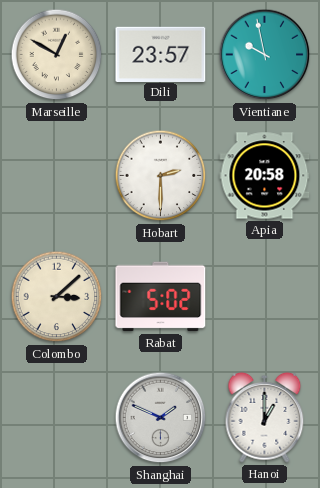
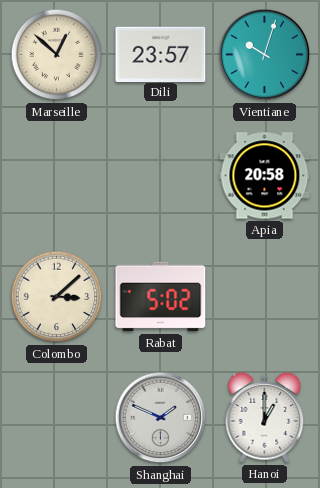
Marseille: 12:50 -> 12:52
Vientiane: 9:58 -> 10:03
Hobart: 2:30 -> none
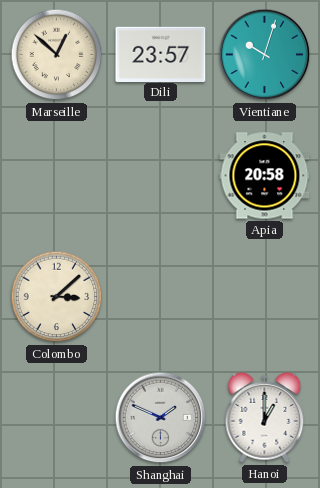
Rabat: 5:02 -> none
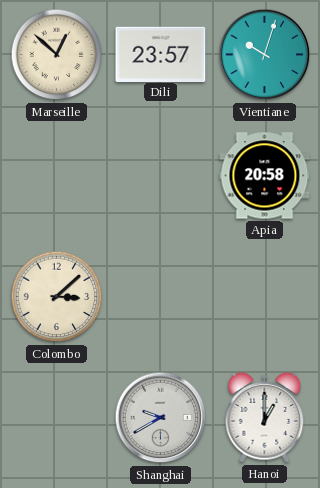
Shanghai: 1:49 -> 9:40
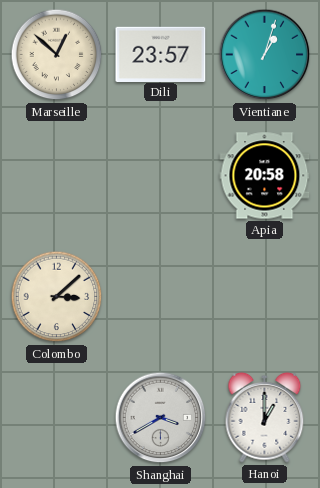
Vientiane: 10:03 -> 1:03
Shanghai: 9:40 -> 3:40
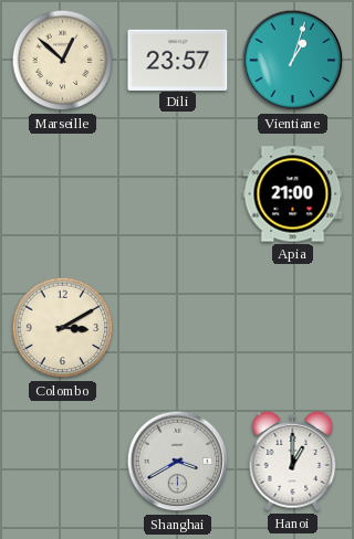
Apia: 20:58 -> 21:00
Colombo: 3:08 -> 3:10
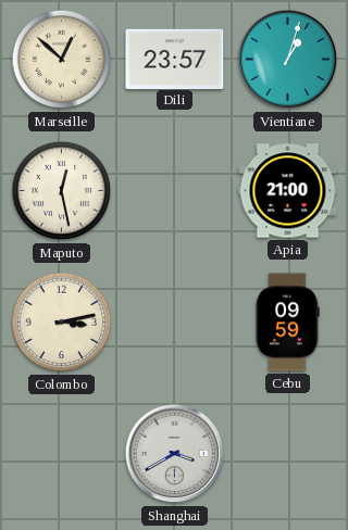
Maputo: none -> 12:28
Colombo: 3:10 -> 3:13
Cebu: none -> 09:59
Hanoi: 1:00 -> none
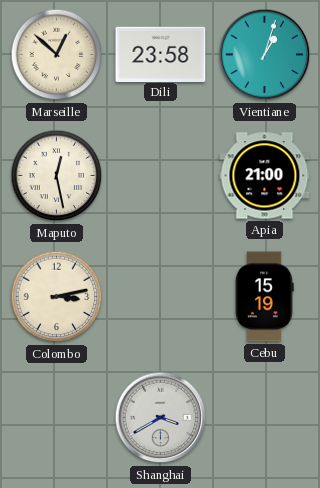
Dili: 23:57 -> 23:58
Cebu: 09:59 -> 15:19
